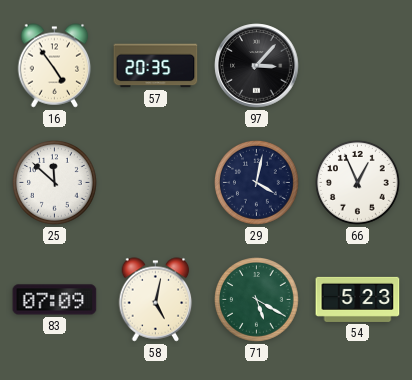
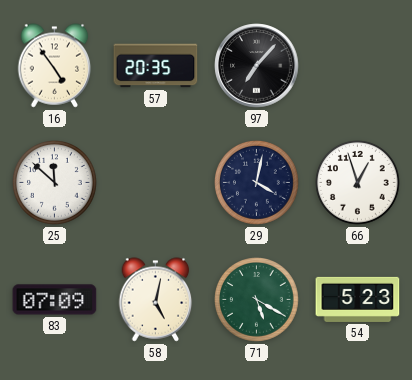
97: 3:07 -> 7:07
66: 12:56 -> 12:57
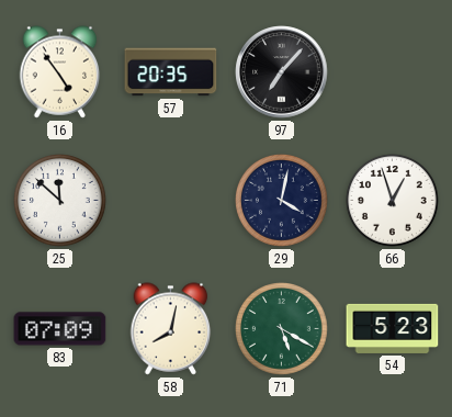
58: 5:02 -> 8:02
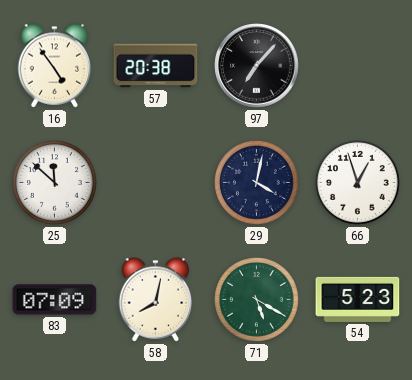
57: 20:35 -> 20:38
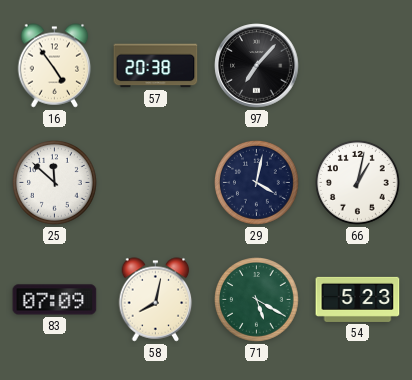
66: 12:57 -> 1:02
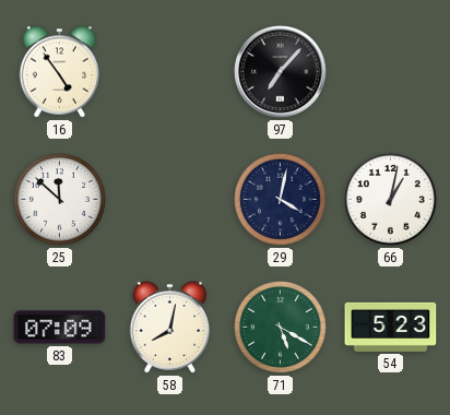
57: 20:38 -> none
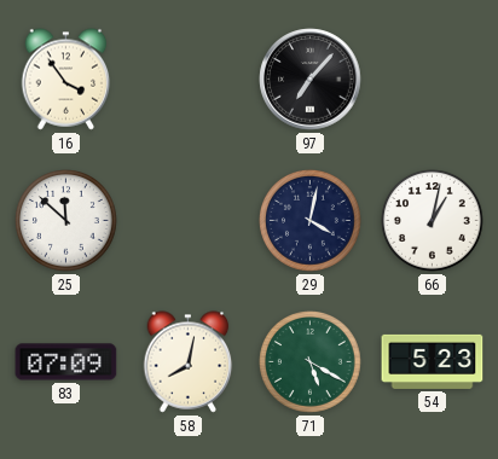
16: 4:54 -> 3:54
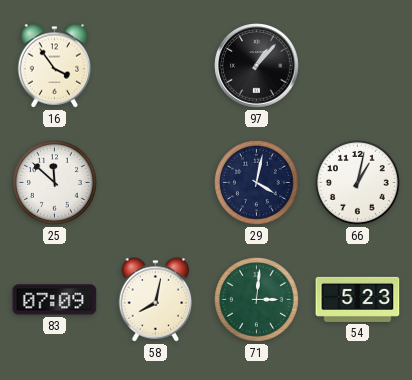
97: 7:07 -> 1:07
71: 5:20 -> 3:01
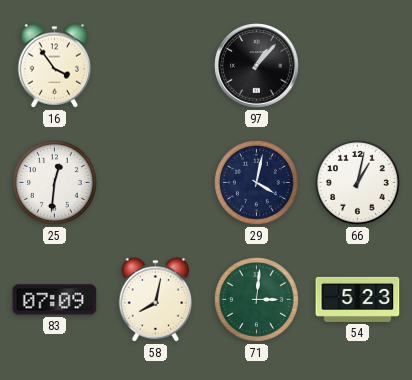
25: 11:52 -> 12:31
